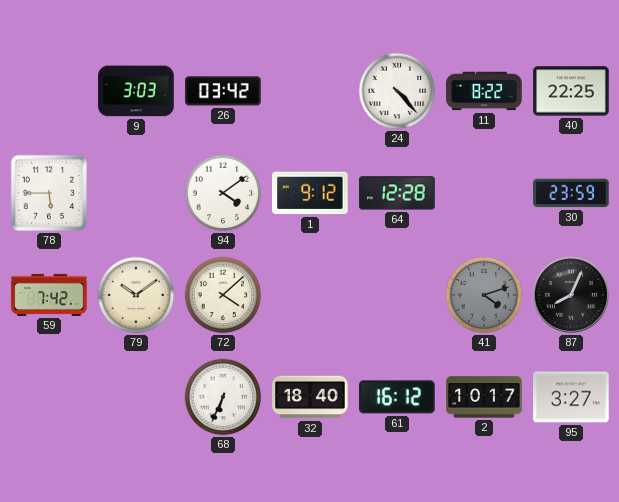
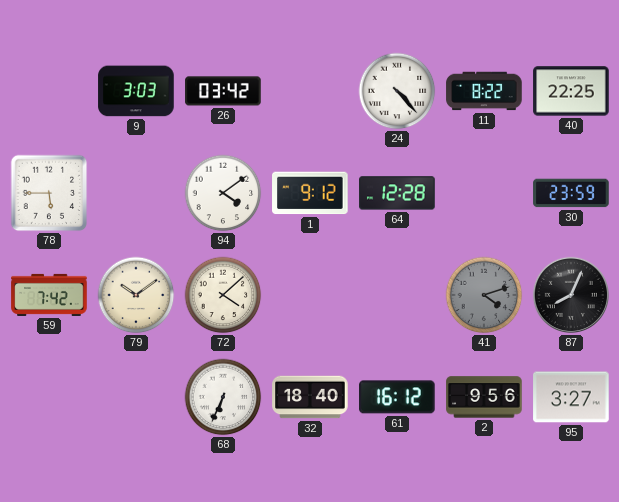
2: 10:17 -> 9:56
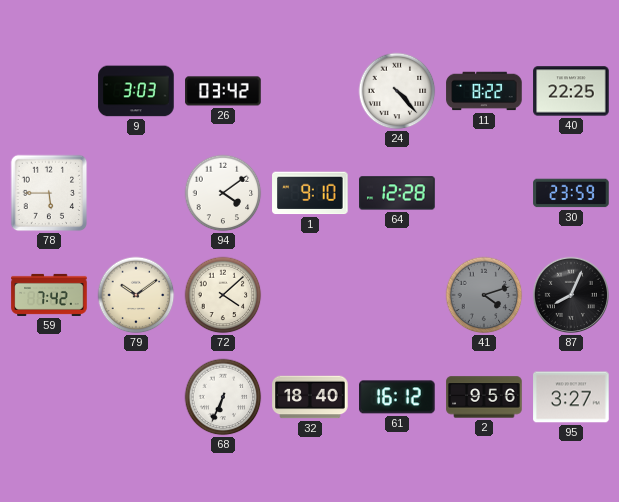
1: 9:12 -> 9:10
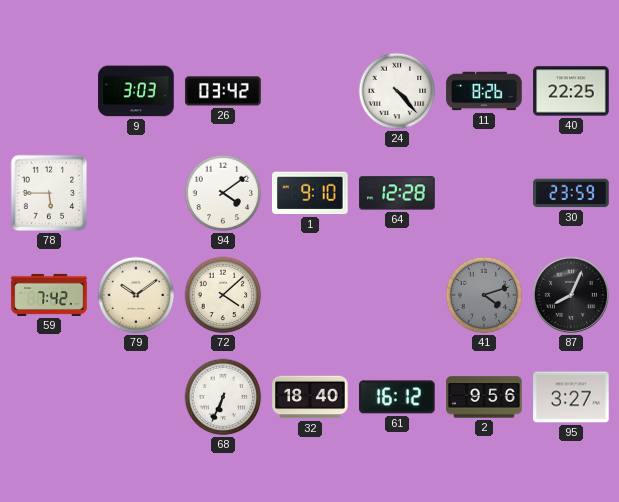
11: 8:22 -> 8:26
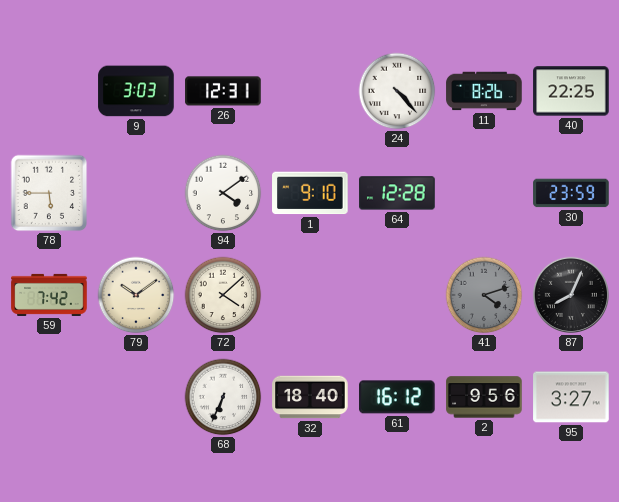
26: 03:42 -> 12:31
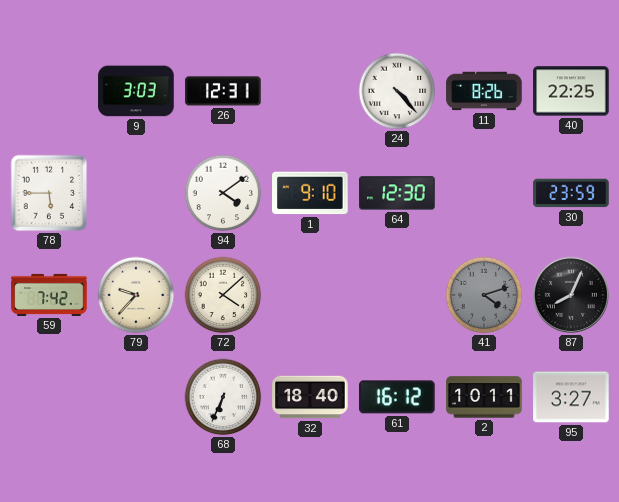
64: 12:28 -> 12:30
79: 10:09 -> 9:37
2: 9:56 -> 10:11
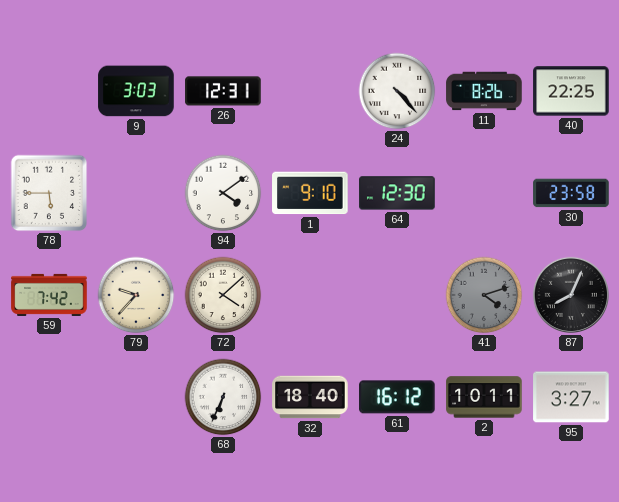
30: 23:59 -> 23:58
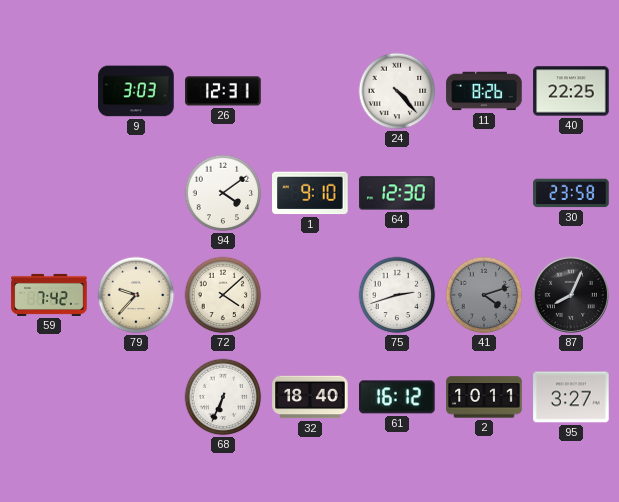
78: 5:45 -> none
75: none -> 2:42
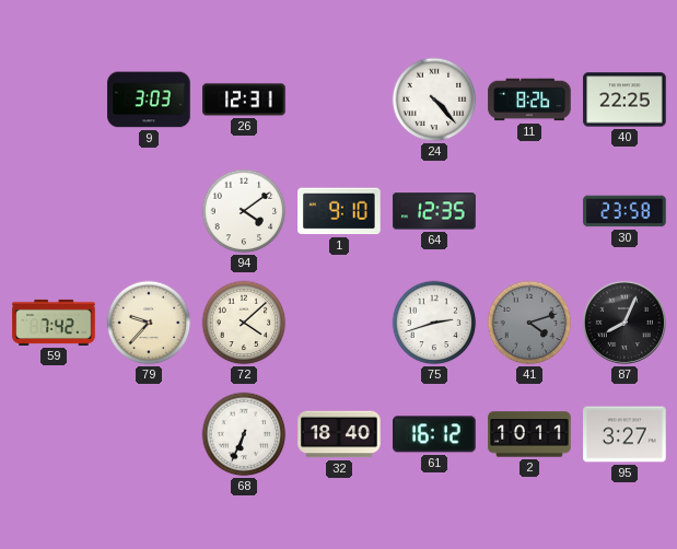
64: 12:30 -> 12:35
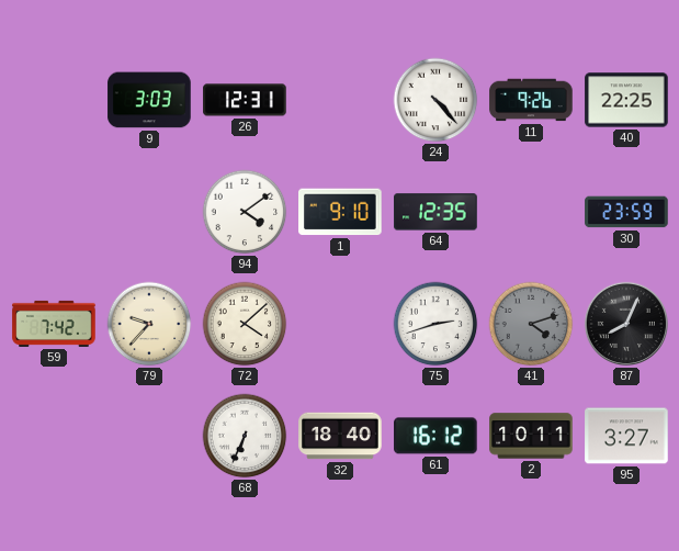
11: 8:26 -> 9:26
30: 23:58 -> 23:59
